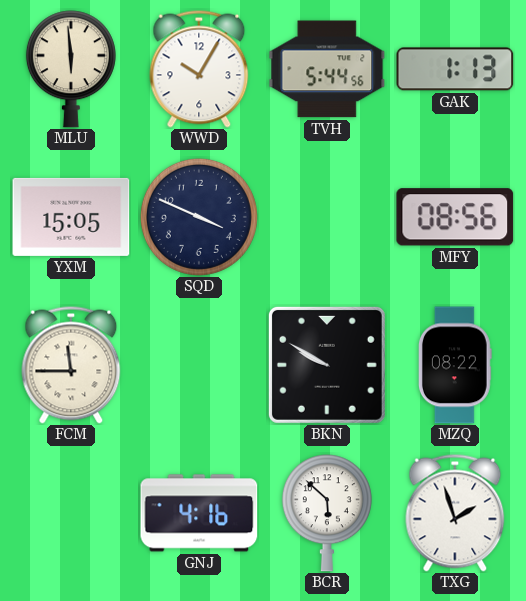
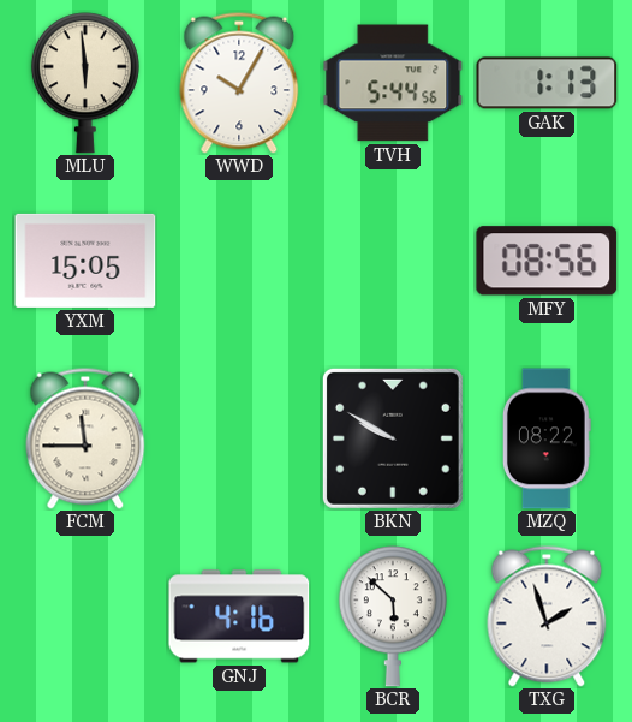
SQD: 3:49 -> none
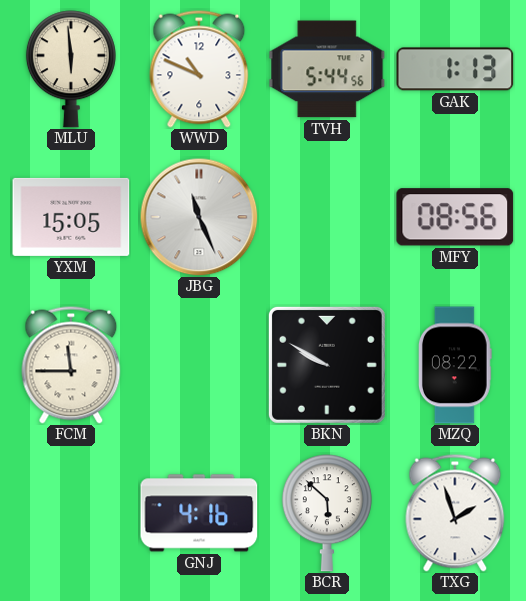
WWD: 10:05 -> 10:49
JBG: none -> 11:26
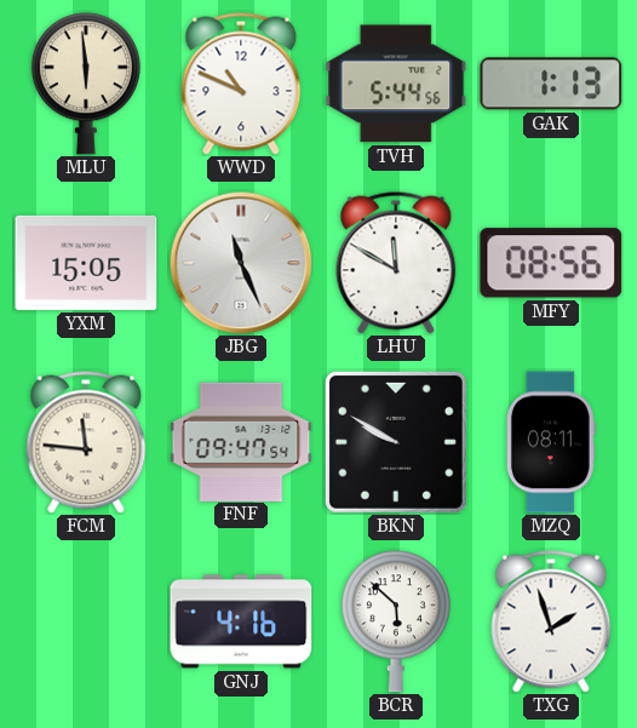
LHU: none -> 11:50
FCM: 11:45 -> 11:46
FNF: none -> 09:47
MZQ: 08:22 -> 08:11
